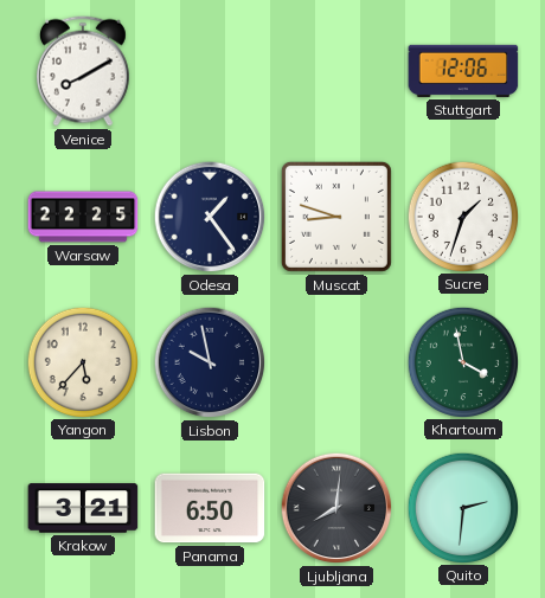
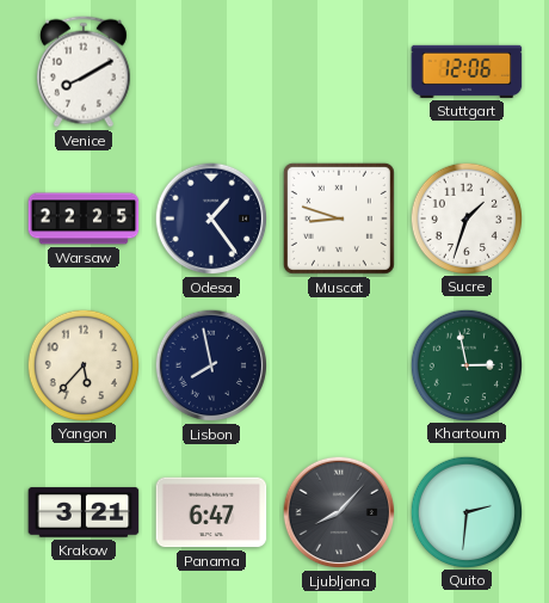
Lisbon: 9:58 -> 7:58
Khartoum: 3:58 -> 2:58
Panama: 6:50 -> 6:47
Ljubljana: 8:01 -> 8:07
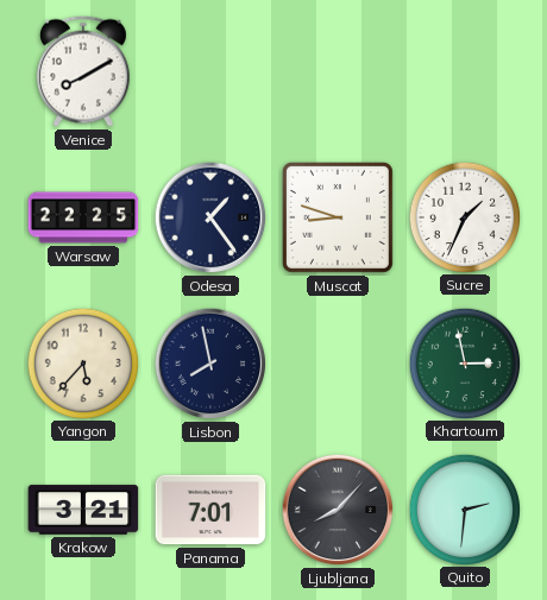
Stuttgart: 12:06 -> none
Sucre: 1:33 -> 1:34
Panama: 6:47 -> 7:01
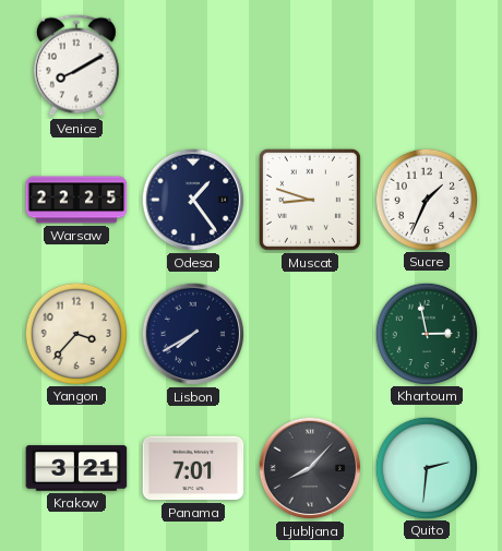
Yangon: 5:37 -> 3:37
Lisbon: 7:58 -> 7:40
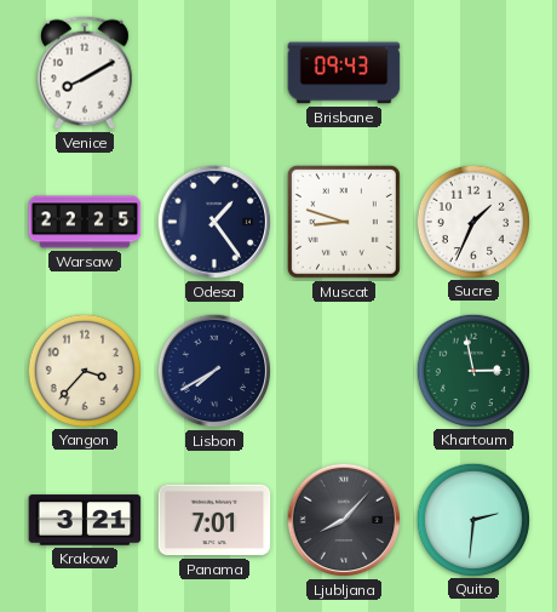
Brisbane: none -> 09:43
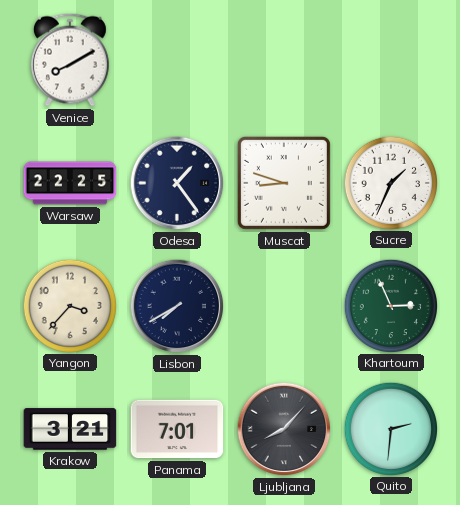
Brisbane: 09:43 -> none
Khartoum: 2:58 -> 2:56
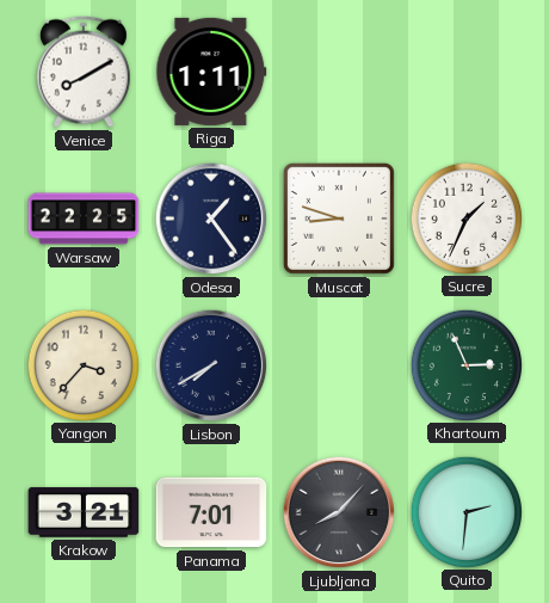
Riga: none -> 1:11
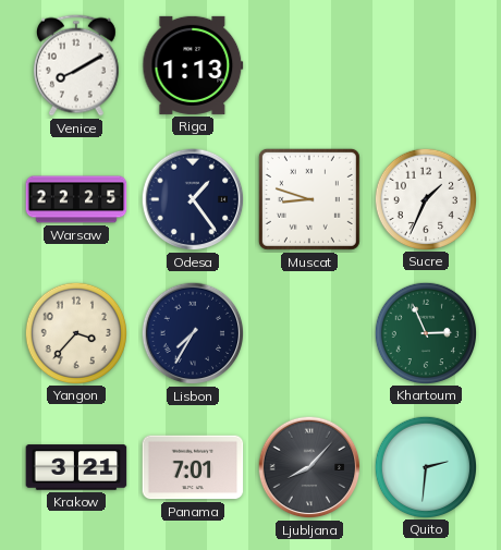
Riga: 1:11 -> 1:13
Lisbon: 7:40 -> 7:35
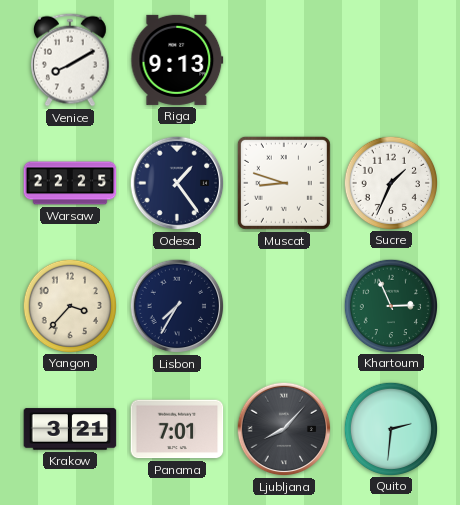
Riga: 1:13 -> 9:13
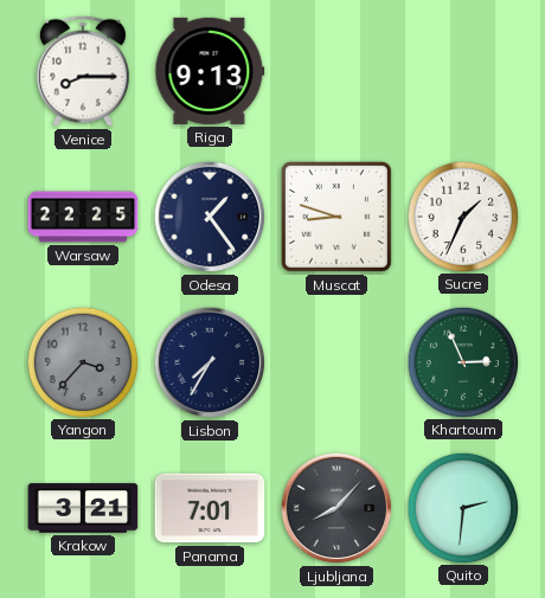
Venice: 8:10 -> 8:15
Yangon dial: cream -> grey
